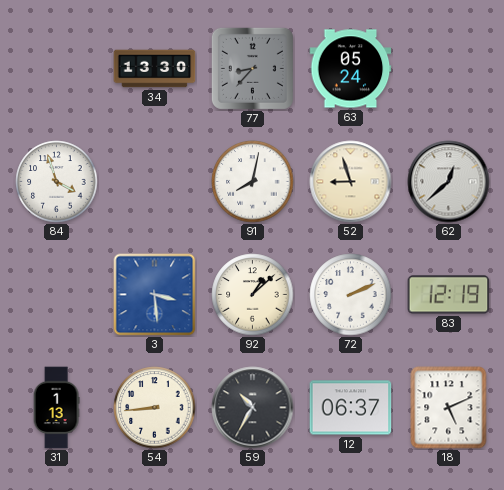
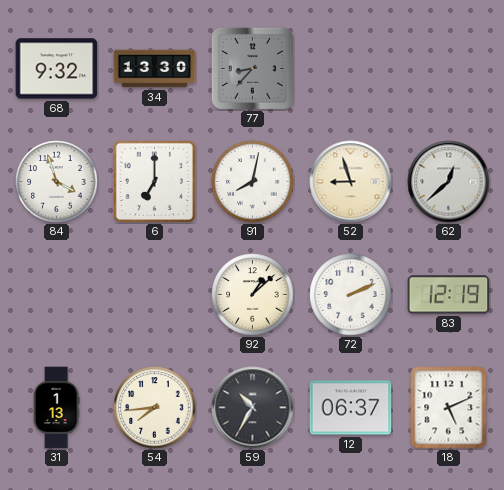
68: none -> 9:32
63: 05:24 -> none
6: none -> 7:00
3: 3:29 -> none
54: 8:44 -> 7:44
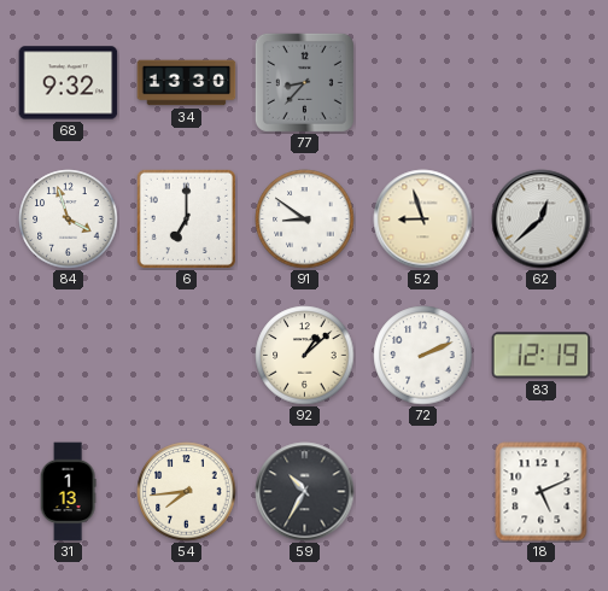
91: 8:02 -> 8:51
12: 06:37 -> none
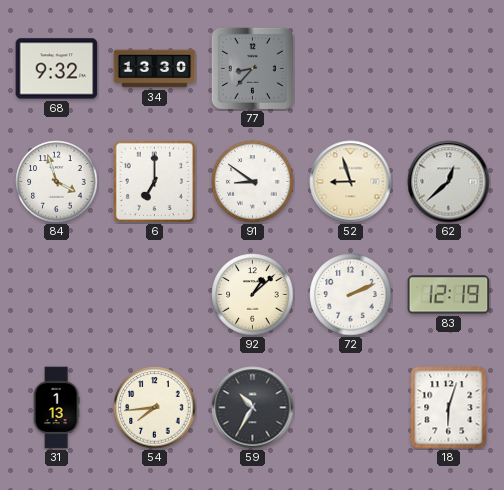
18: 5:11 -> 6:03
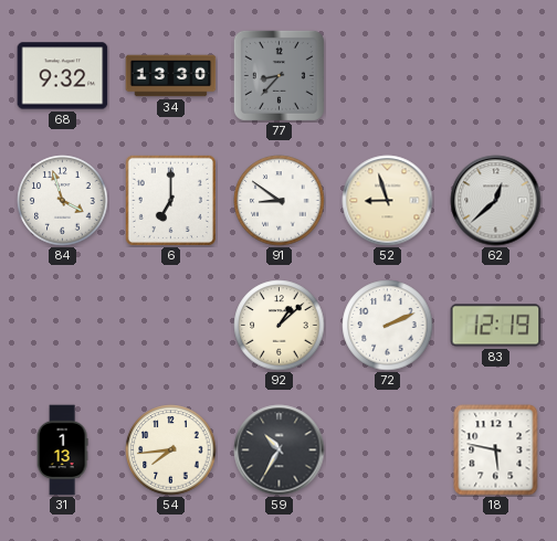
18: 6:03 -> 5:47
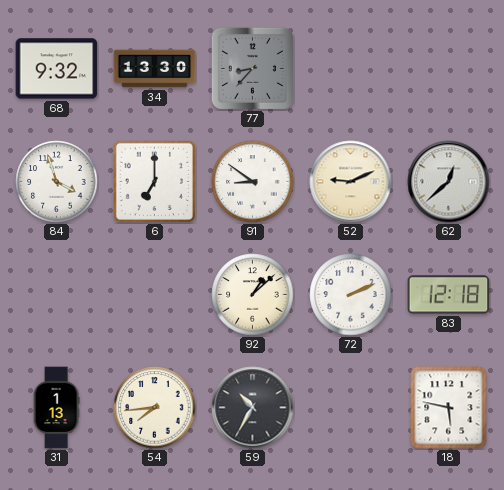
52: 8:57 -> 9:11
83: 12:19 -> 12:18
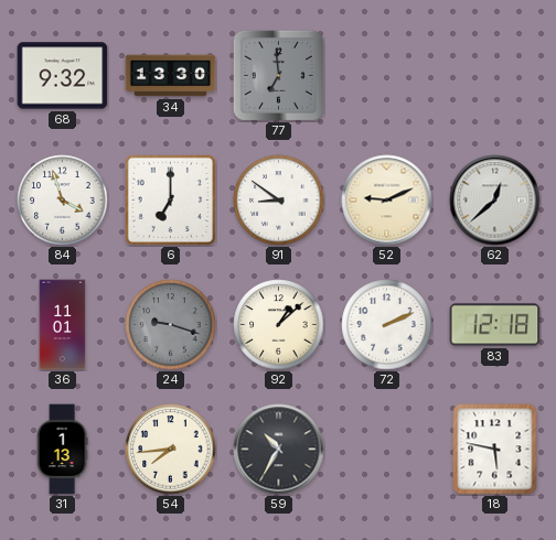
77: 8:37 -> 6:59
36: none -> 11:01
24: none -> 9:18
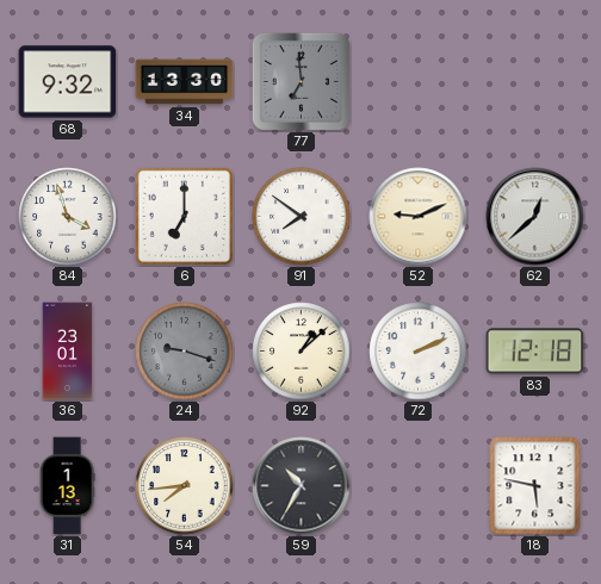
91: 8:51 -> 7:51
36: 11:01 -> 23:01
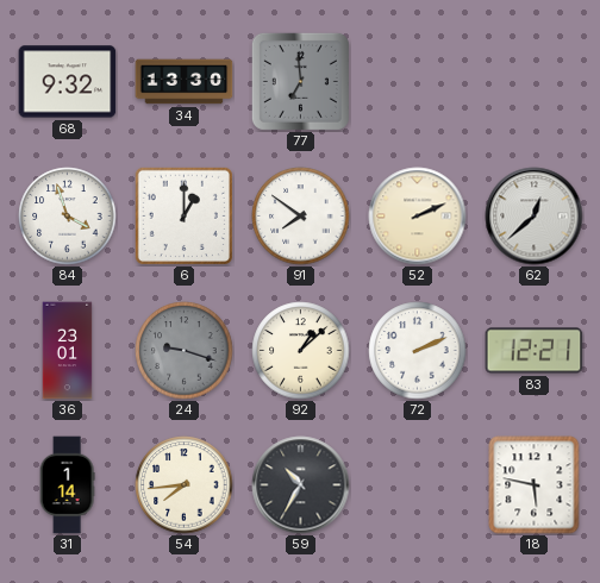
6: 7:00 -> 1:00
52: 9:11 -> 2:11
83: 12:18 -> 12:21
31: 1:13 -> 1:14
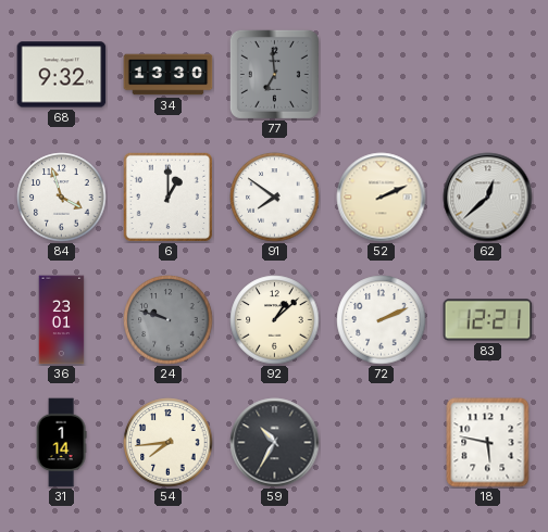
24: 9:18 -> 9:48
